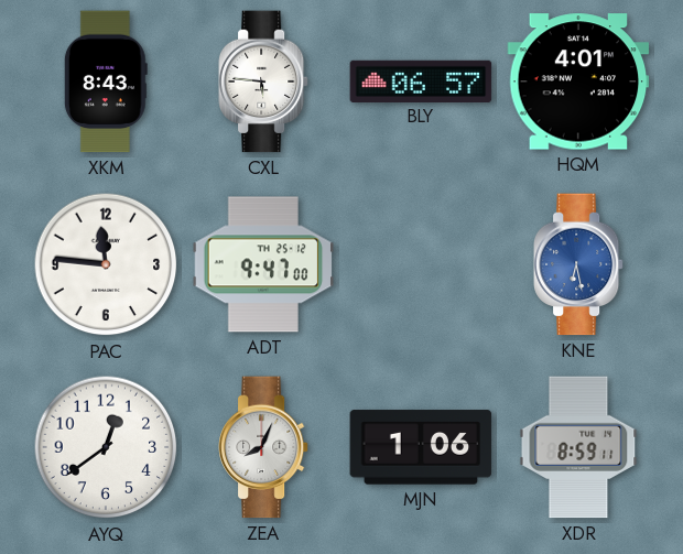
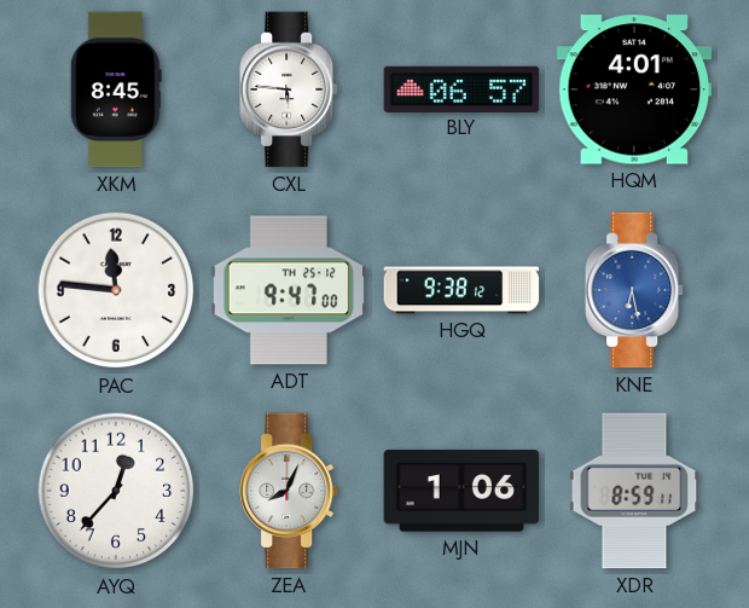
XKM: 8:43 -> 8:45
HGQ: none -> 9:38
AYQ: 12:39 -> 12:37
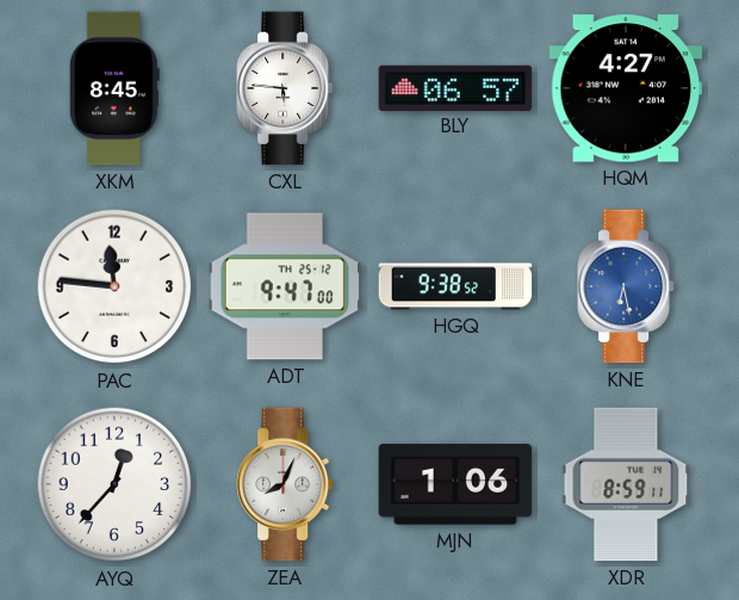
HQM: 4:01 -> 4:27
HGQ: 9:38:12 -> 9:38:52
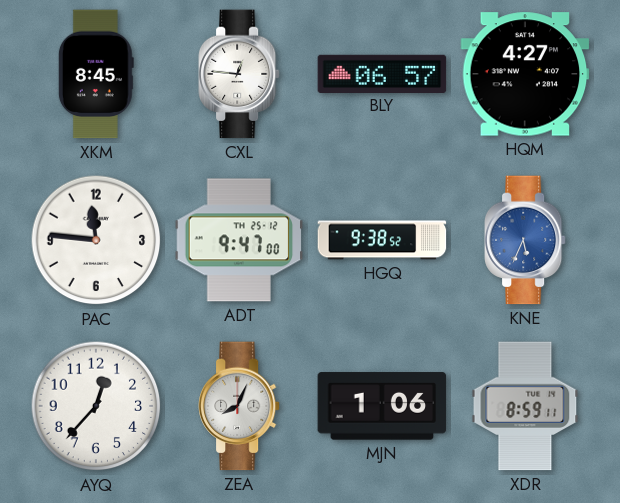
CXL: 5:46 -> 12:46
KNE: 6:28 -> 5:34
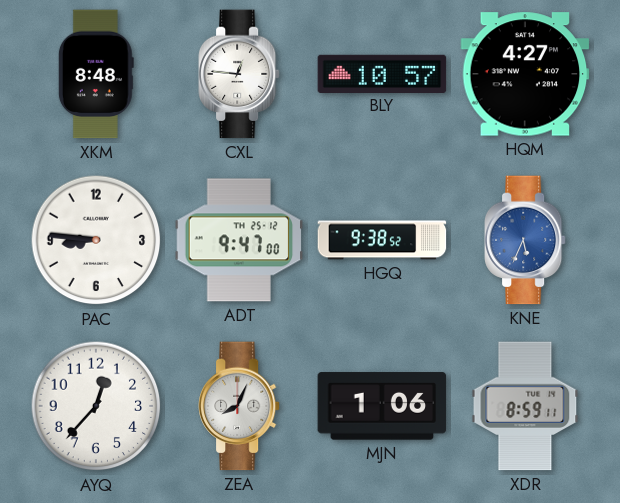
XKM: 8:45 -> 8:48
BLY: 06:57 -> 10:57
PAC: 11:46 -> 8:46
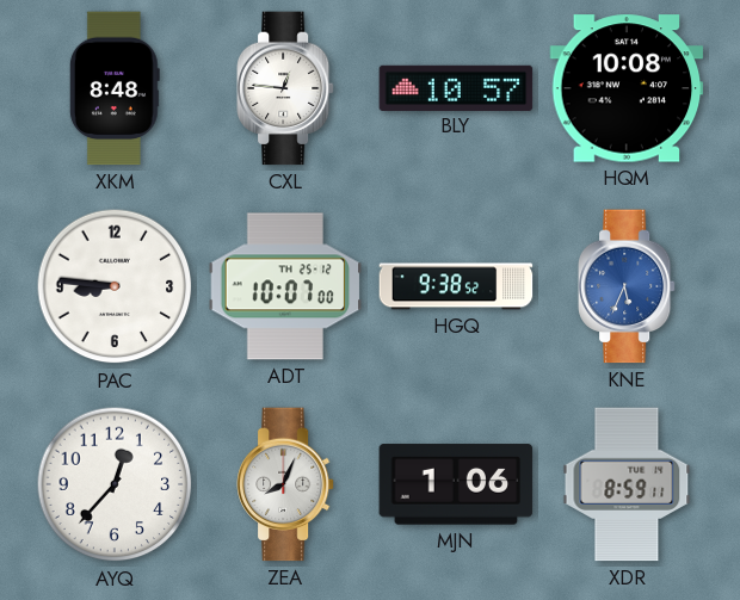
HQM: 4:27 -> 10:08
ADT: 9:47 -> 10:07
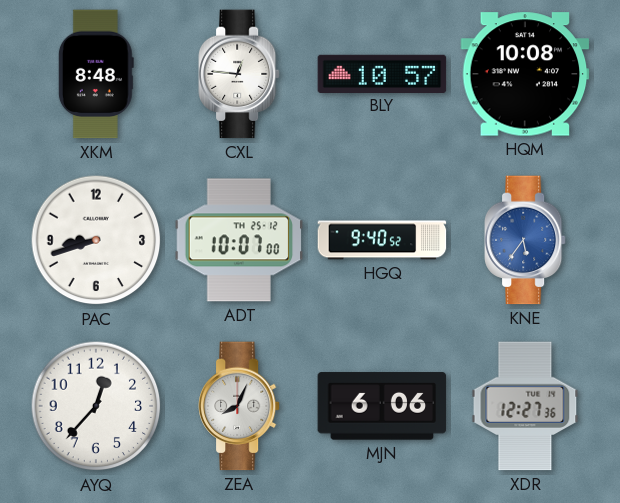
PAC: 8:46 -> 8:42
HGQ: 9:38 -> 9:40
KNE: 5:34 -> 5:36
MJN: 1:06 -> 6:06
XDR: 8:59 -> 12:27
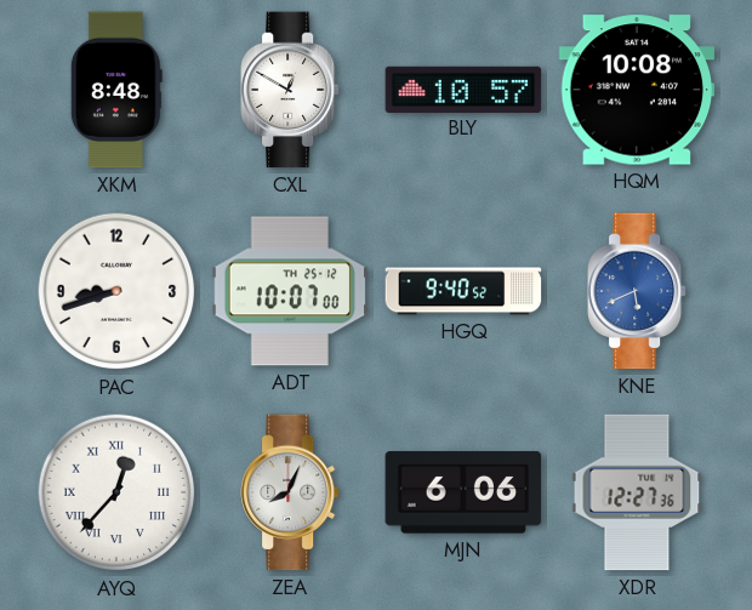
CXL: 12:46 -> 12:50
KNE: 5:36 -> 5:41
AYQ numerals: Arabic -> Roman
